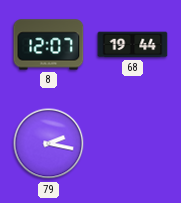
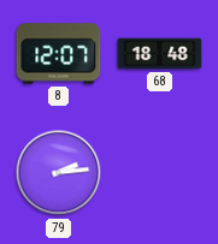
68: 19:44 -> 18:48
79: 2:17 -> 2:14
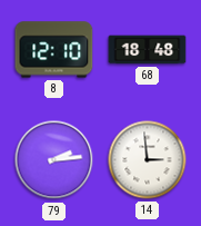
8: 12:07 -> 12:10
14: none -> 2:59
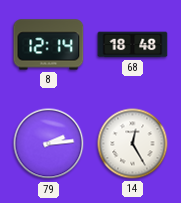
8: 12:10 -> 12:14
14: 2:59 -> 12:25
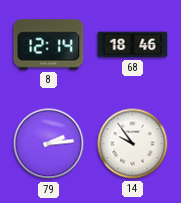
68: 18:48 -> 18:46
14: 12:25 -> 9:54
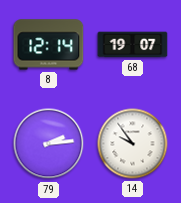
68: 18:46 -> 19:07
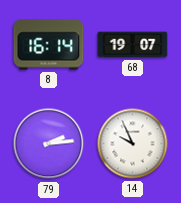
8: 12:14 -> 16:14
14: 9:54 -> 9:56
